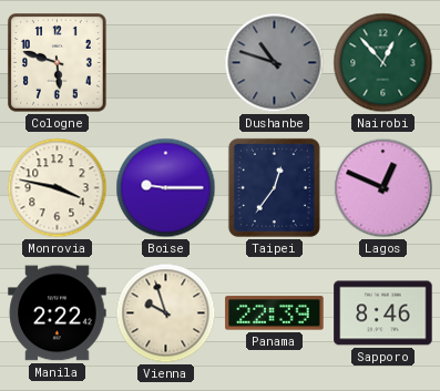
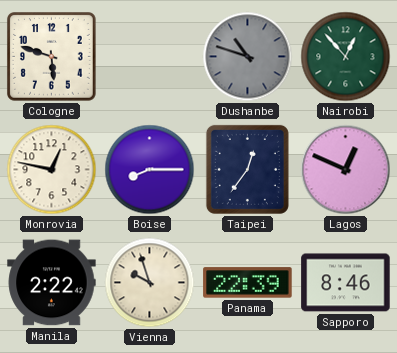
Monrovia: 3:47 -> 12:47
Boise: 9:15 -> 8:15
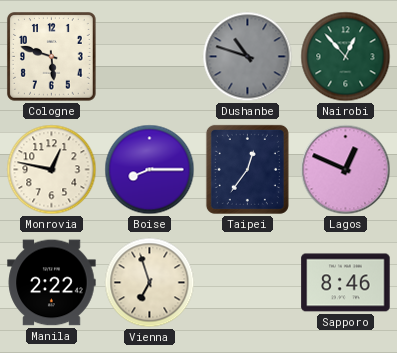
Vienna: 9:57 -> 6:57
Panama: 22:39 -> none
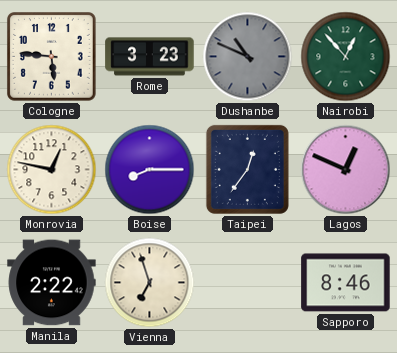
Cologne: 5:48 -> 5:46
Rome: none -> 3:23
Dushanbe: 10:48 -> 10:49
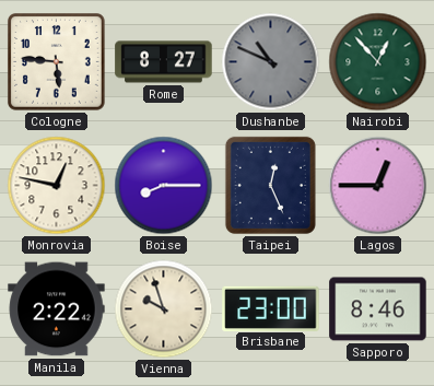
Rome: 3:23 -> 8:27
Taipei: 12:36 -> 12:26
Lagos: 12:49 -> 12:45
Vienna: 6:57 -> 9:57
Brisbane: none -> 23:00
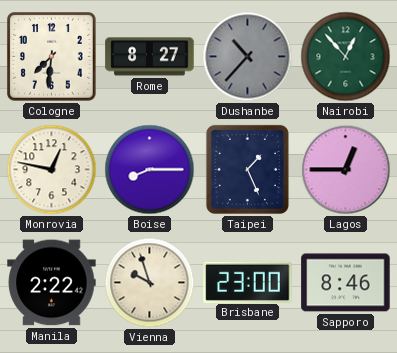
Cologne: 5:46 -> 7:31
Dushanbe: 10:49 -> 10:37
Taipei: 12:26 -> 1:26
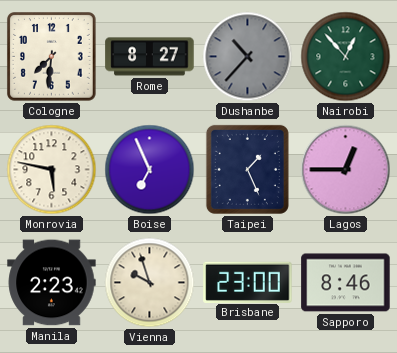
Monrovia: 12:47 -> 5:47
Boise: 8:15 -> 6:56
Manila: 2:22 -> 2:23
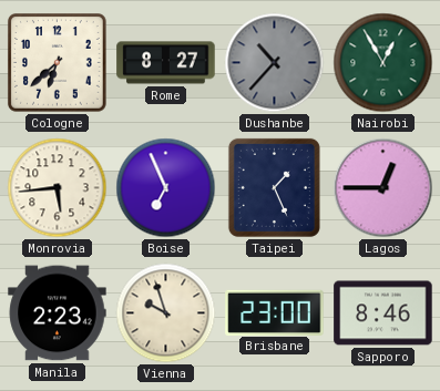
Cologne: 7:31 -> 6:38
Nairobi: 12:53 -> 12:55
Monrovia: 5:47 -> 5:44
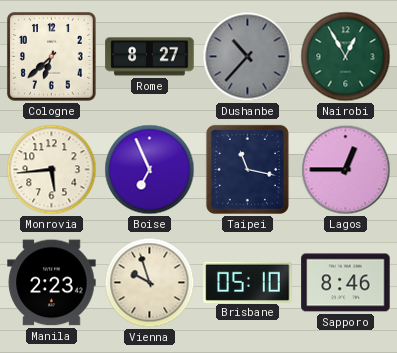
Taipei: 1:26 -> 11:17
Brisbane: 23:00 -> 05:10
